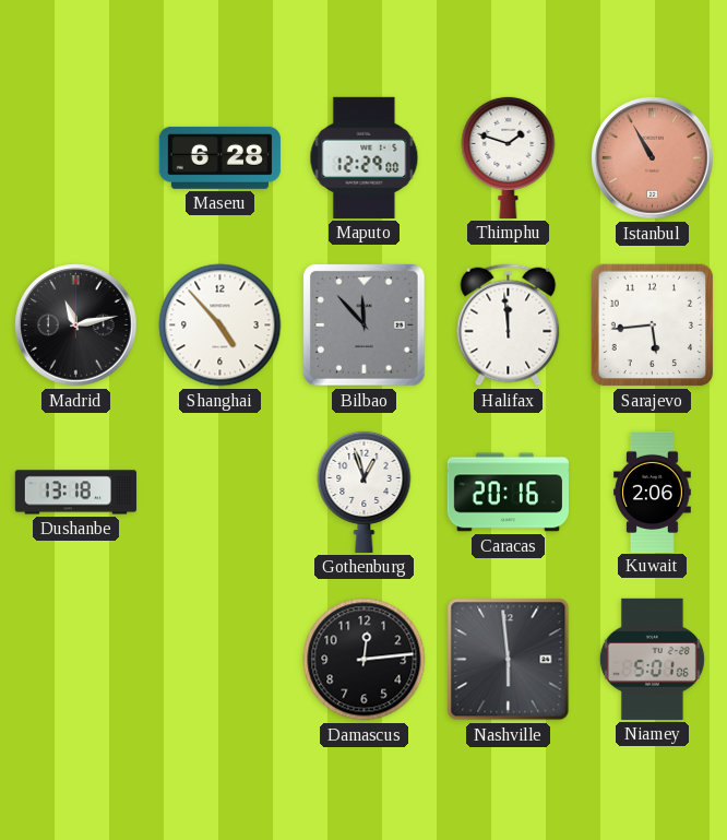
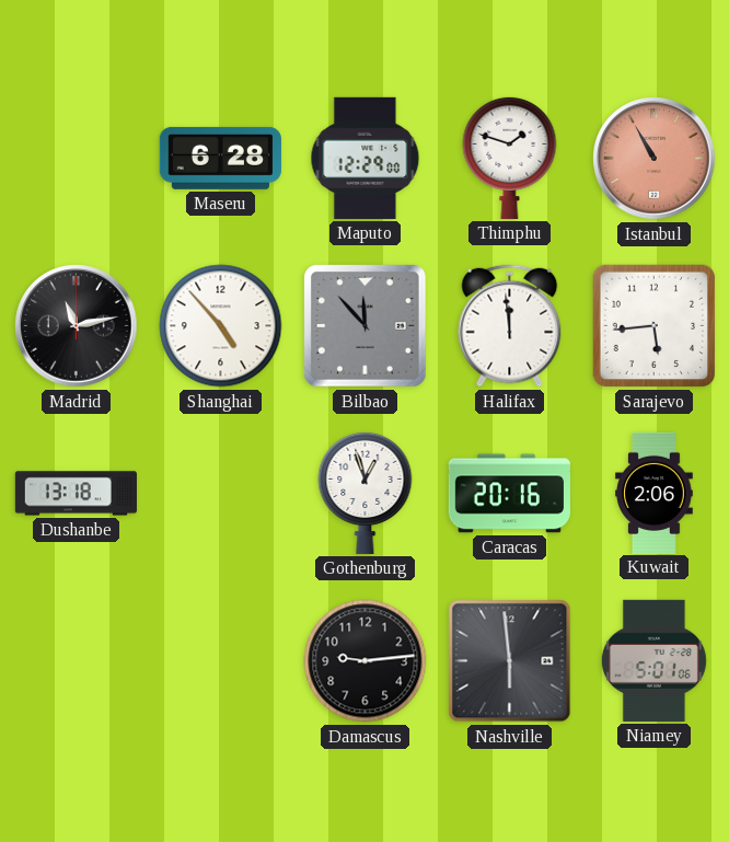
Damascus: 12:14 -> 9:14
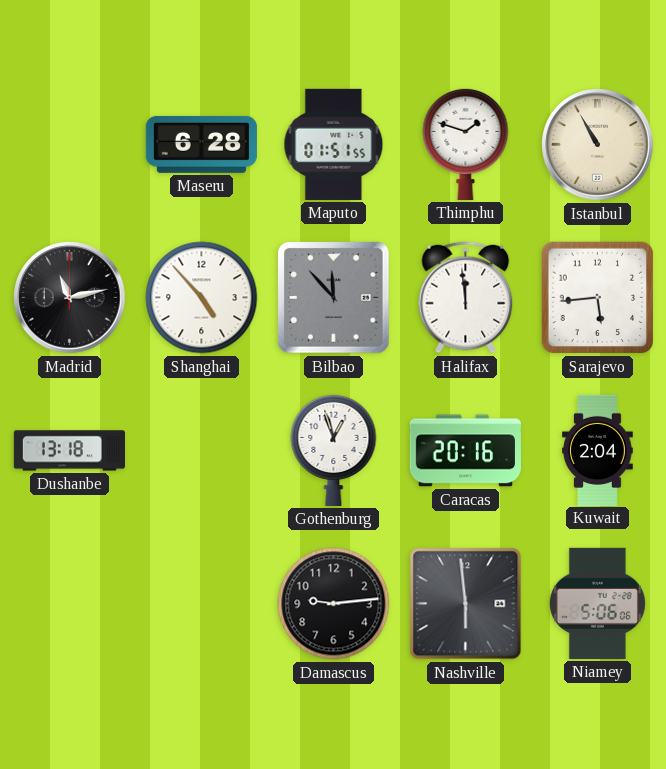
Maputo: 12:29 -> 01:51
Istanbul dial: salmon -> cream
Kuwait: 2:06 -> 2:04
Niamey: 5:01 -> 5:06
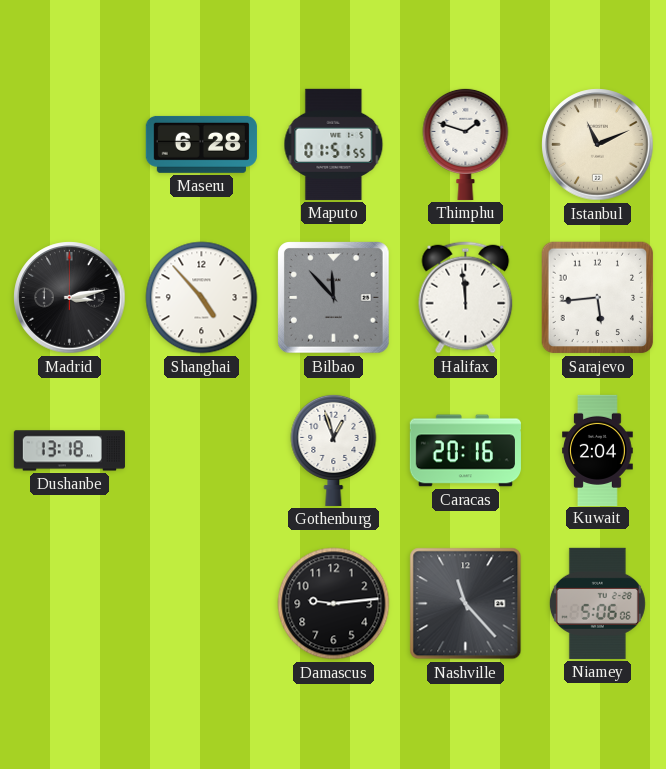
Istanbul: 10:55 -> 11:11
Madrid: 11:13 -> 3:13
Nashville: 5:59 -> 11:23
